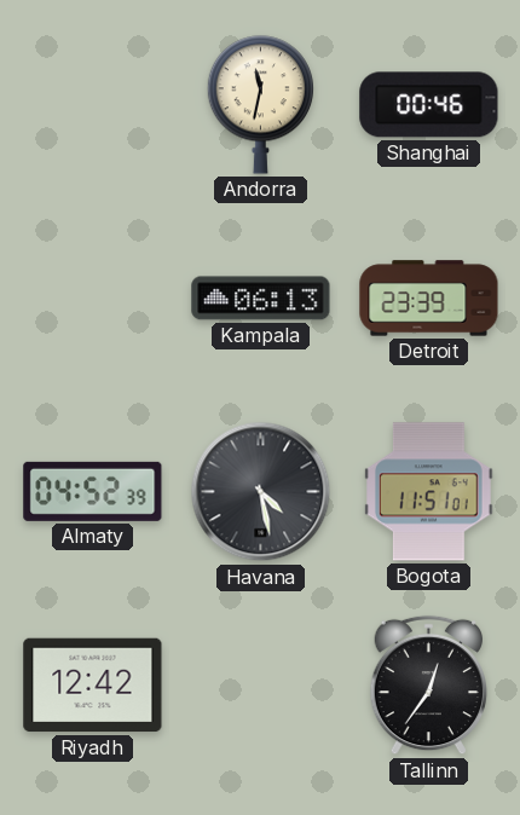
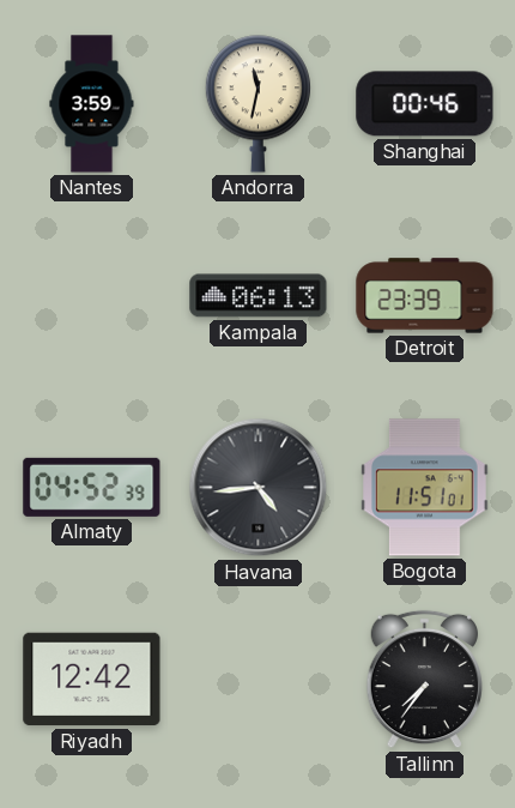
Nantes: none -> 3:59
Havana: 4:28 -> 4:44
Tallinn: 12:36 -> 7:36
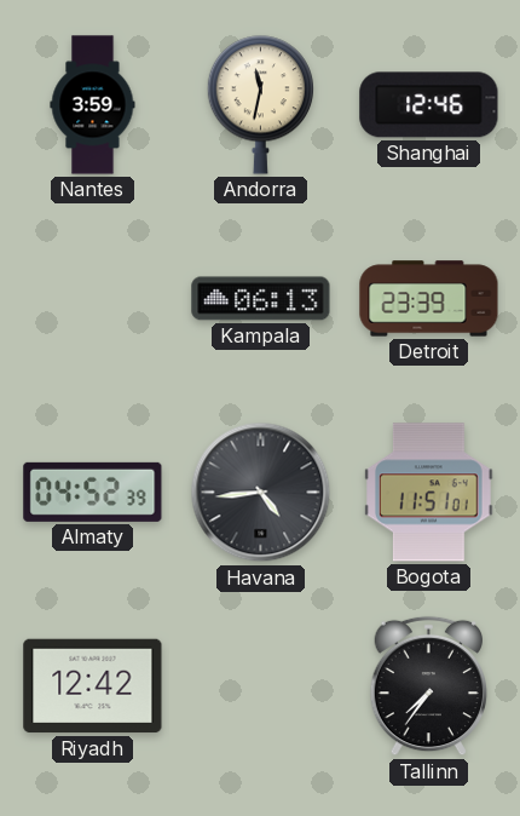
Shanghai: 00:46 -> 12:46
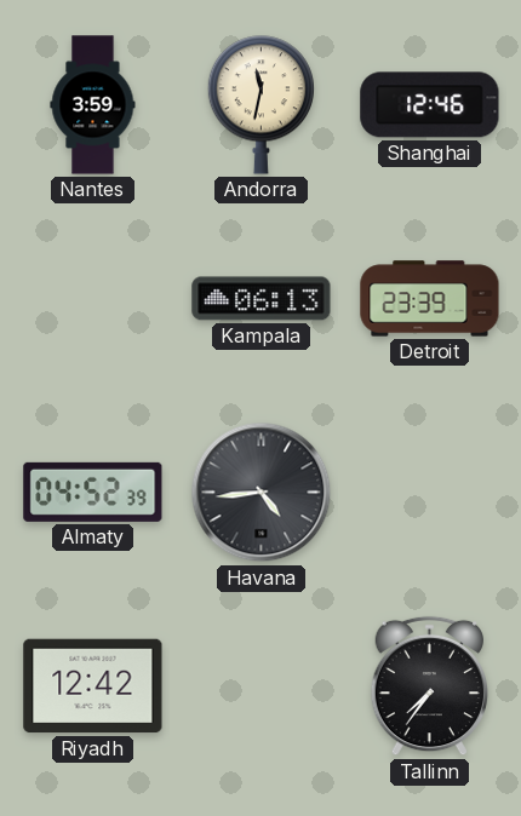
Bogota: 11:51 -> none
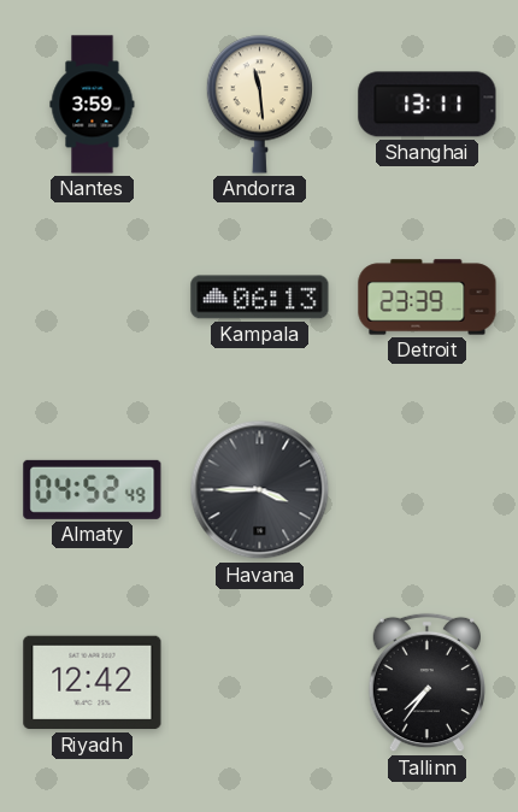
Andorra: 11:32 -> 11:29
Shanghai: 12:46 -> 13:11
Almaty: 04:52:39 -> 04:52:49
Havana: 4:44 -> 3:45
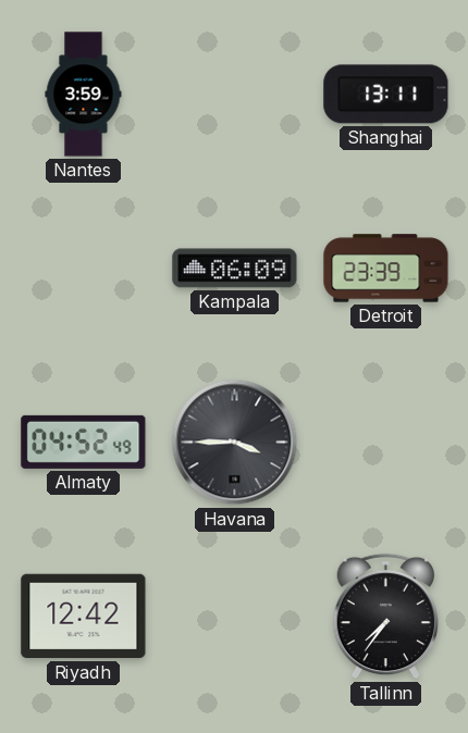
Andorra: 11:29 -> none
Kampala: 06:13 -> 06:09
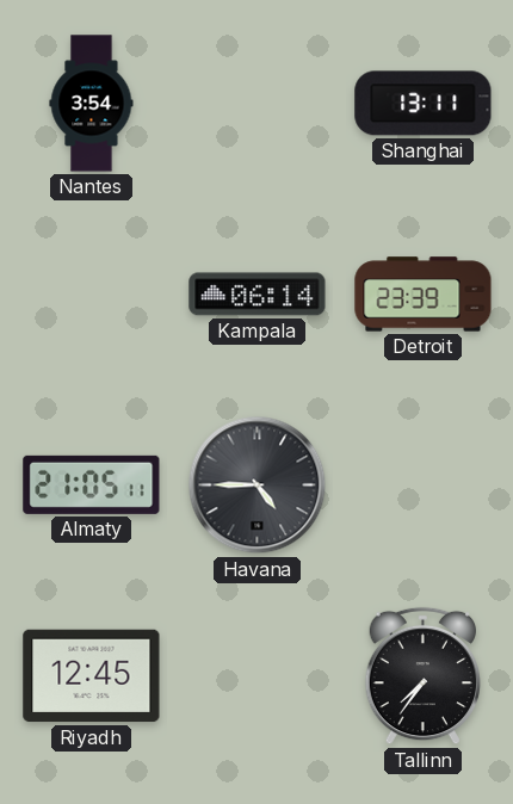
Nantes: 3:59 -> 3:54
Kampala: 06:09 -> 06:14
Almaty: 04:52 -> 21:05
Havana: 3:45 -> 4:45
Riyadh: 12:42 -> 12:45
